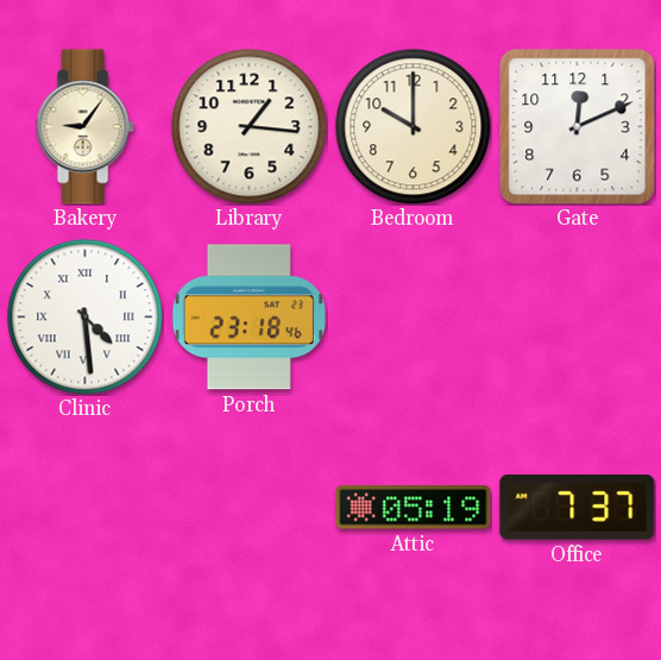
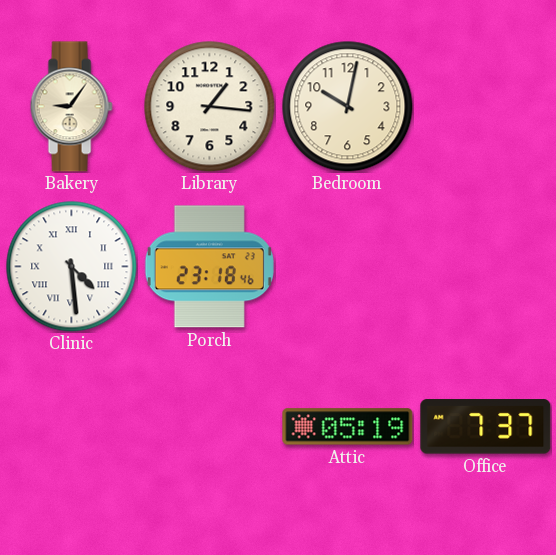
Bedroom: 10:00 -> 10:02
Gate: 12:11 -> none
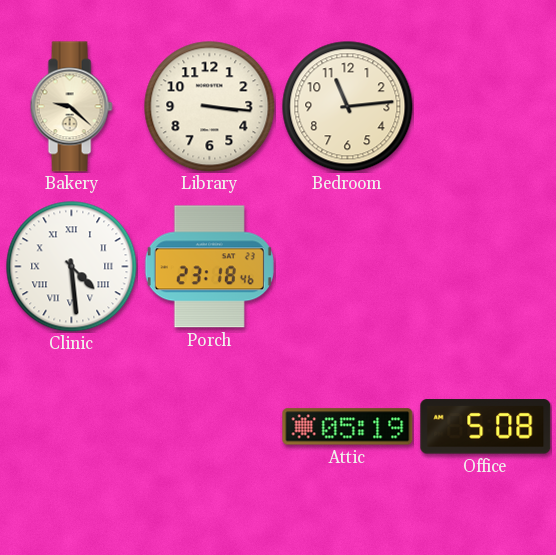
Bakery: 9:06 -> 9:22
Library: 1:16 -> 3:16
Bedroom: 10:02 -> 11:14
Office: 7:37 -> 5:08
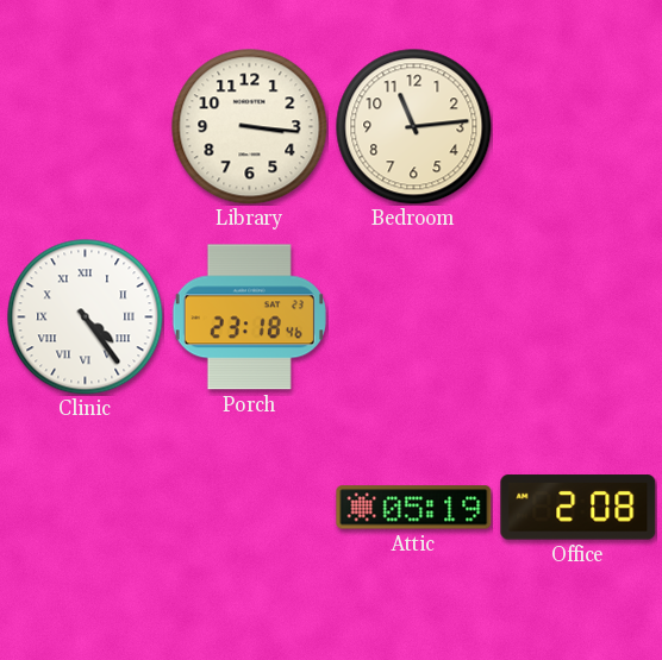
Bakery: 9:22 -> none
Clinic: 4:29 -> 4:24
Office: 5:08 -> 2:08
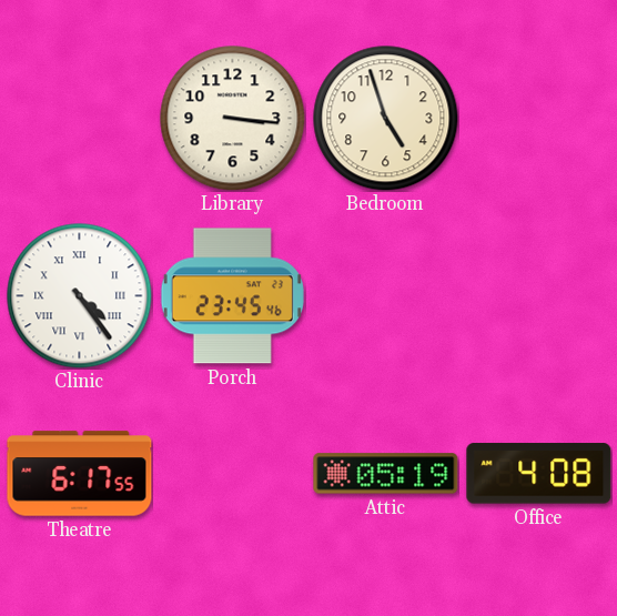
Bedroom: 11:14 -> 4:57
Porch: 23:18 -> 23:45
Theatre: none -> 6:17
Office: 2:08 -> 4:08
